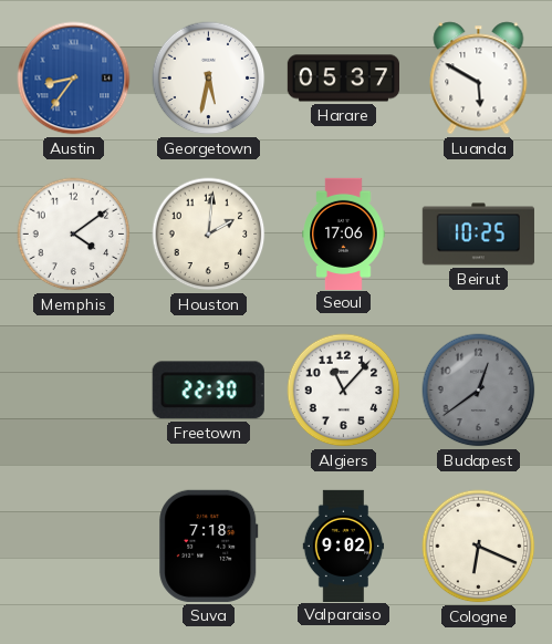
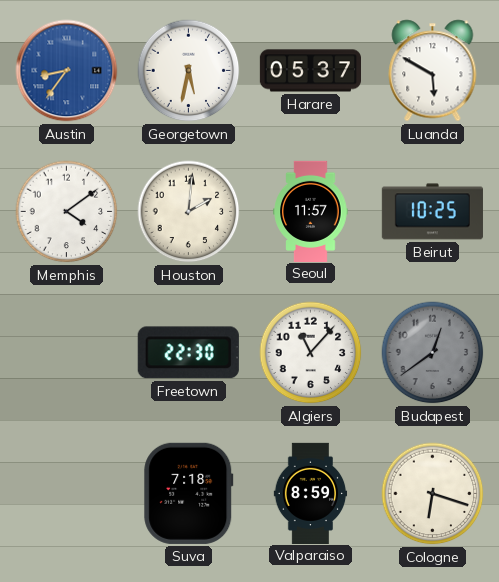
Seoul: 17:06 -> 11:57
Valparaiso: 9:02 -> 8:59
Cologne: 6:19 -> 6:18
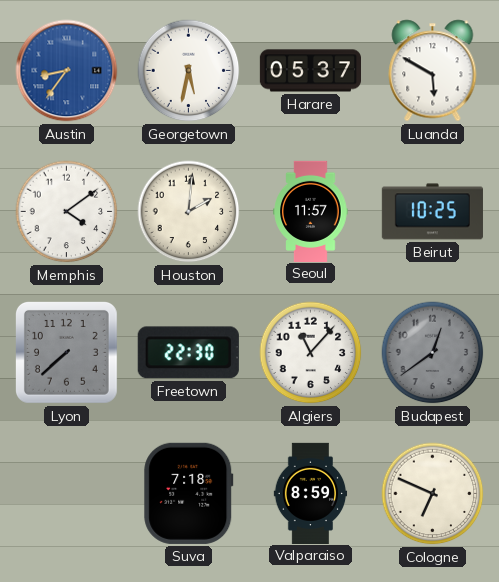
Lyon: none -> 7:38
Cologne: 6:18 -> 6:49
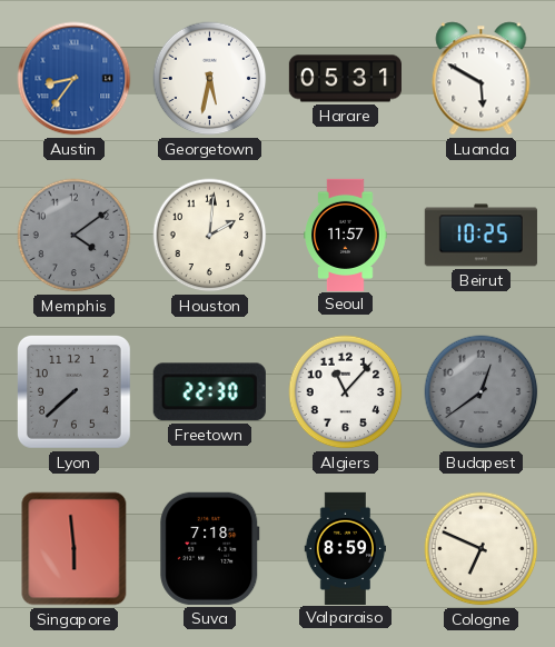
Harare: 05:37 -> 05:31
Memphis dial: white -> grey
Singapore: none -> 5:59
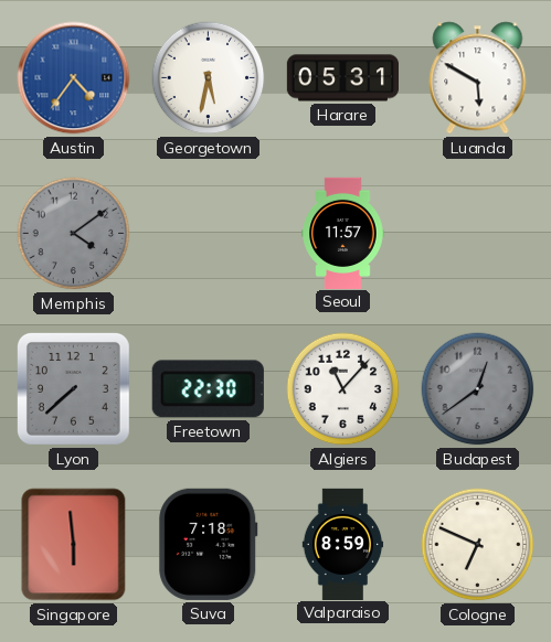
Austin: 8:36 -> 4:36
Houston: 2:01 -> none
Beirut: 10:25 -> none
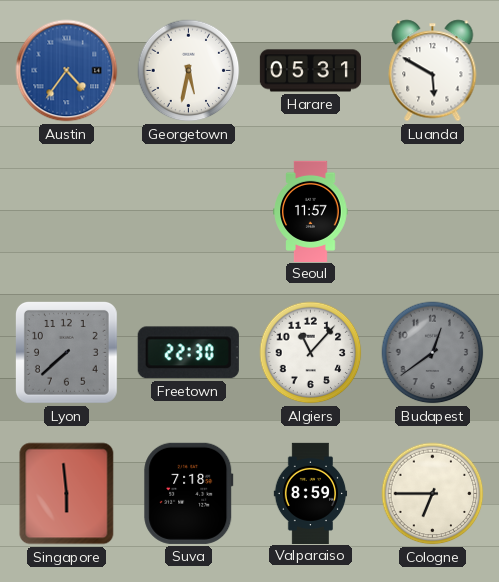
Memphis: 4:09 -> none
Cologne: 6:49 -> 6:45
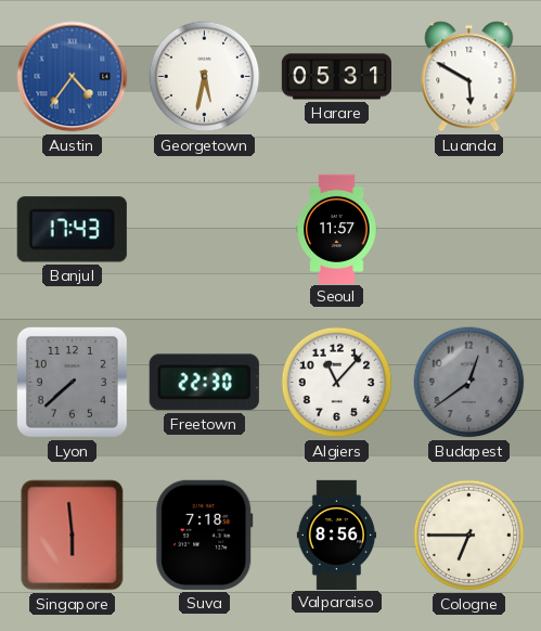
Banjul: none -> 17:43
Valparaiso: 8:59 -> 8:56
